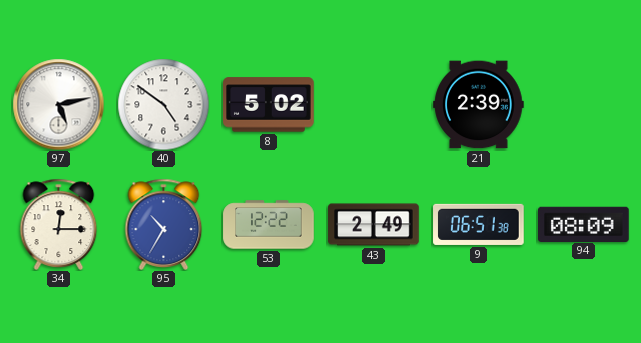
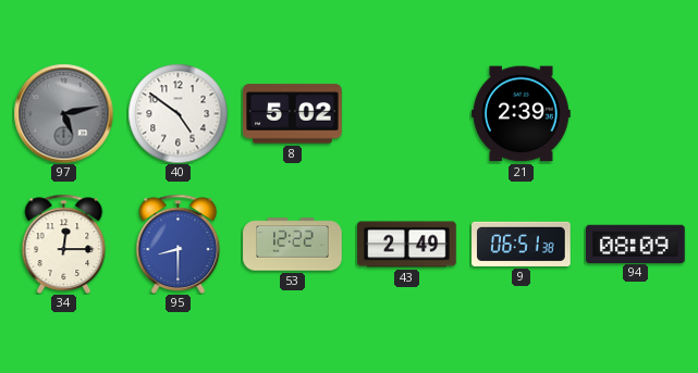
97 dial: white -> grey
95: 10:35 -> 8:30
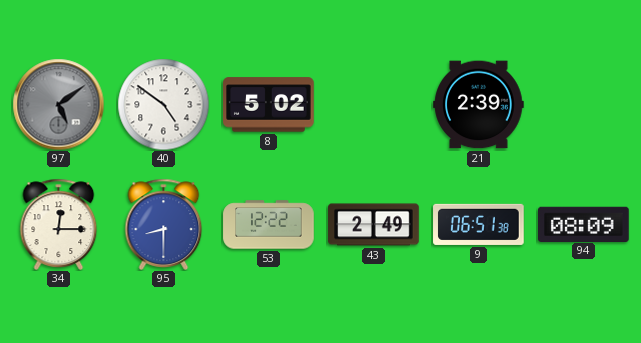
97: 5:13 -> 5:09
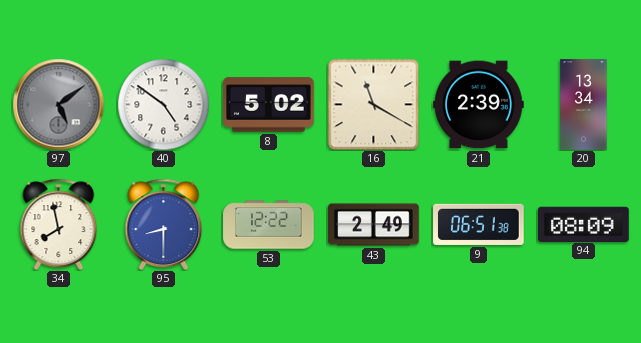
16: none -> 11:20
20: none -> 13:34
34: 12:15 -> 7:58
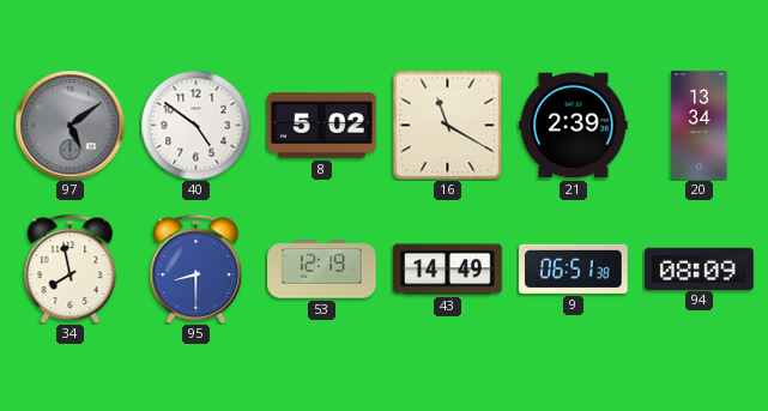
53: 12:22 -> 12:19
43: 2:49 -> 14:49
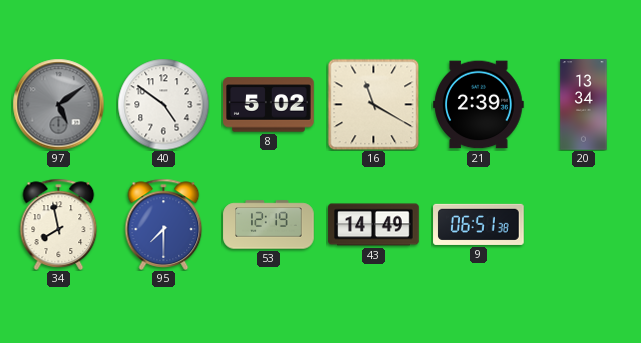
95: 8:30 -> 7:30
94: 08:09 -> none
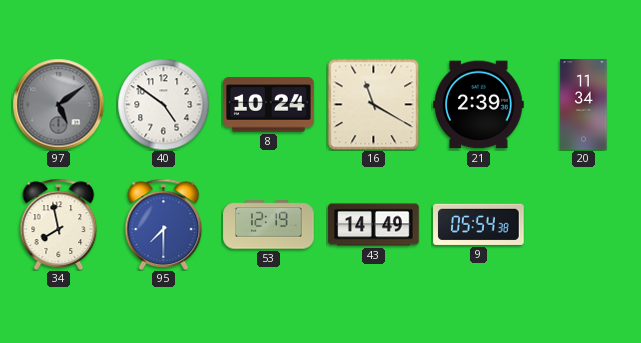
8: 5:02 -> 10:24
20: 13:34 -> 11:34
9: 06:51 -> 05:54
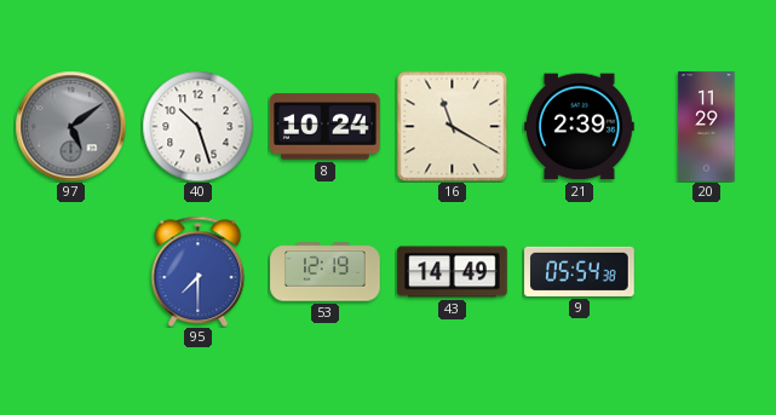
40: 4:51 -> 10:27
20: 11:34 -> 11:29
34: 7:58 -> none
